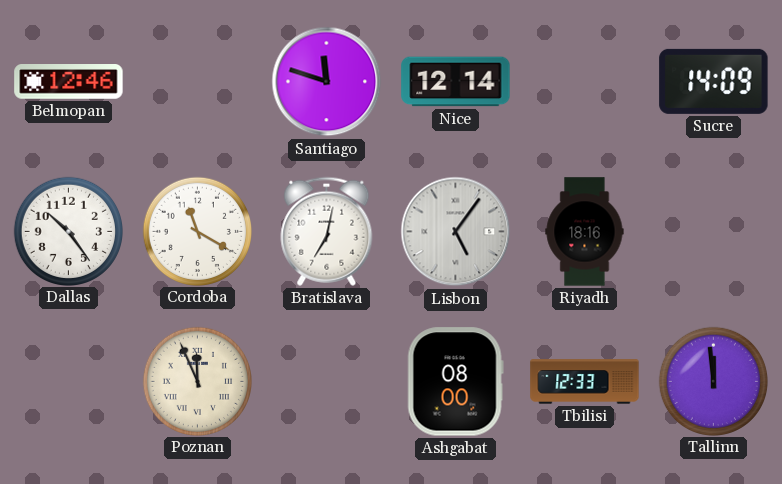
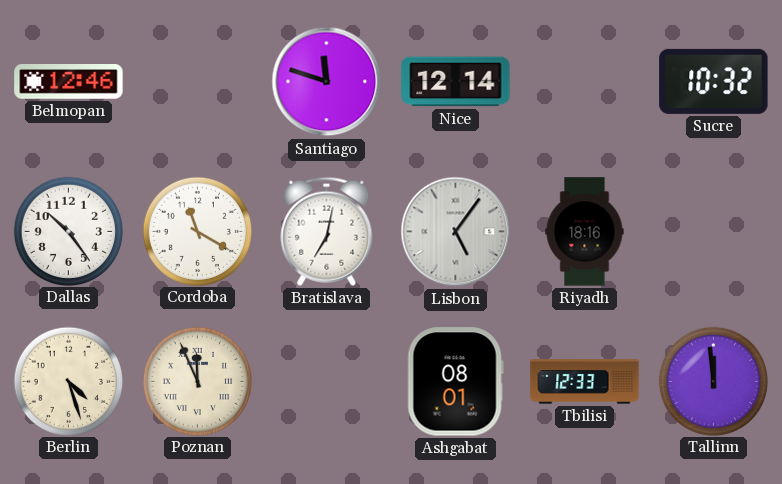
Sucre: 14:09 -> 10:32
Berlin: none -> 4:27
Ashgabat: 08:00 -> 08:01
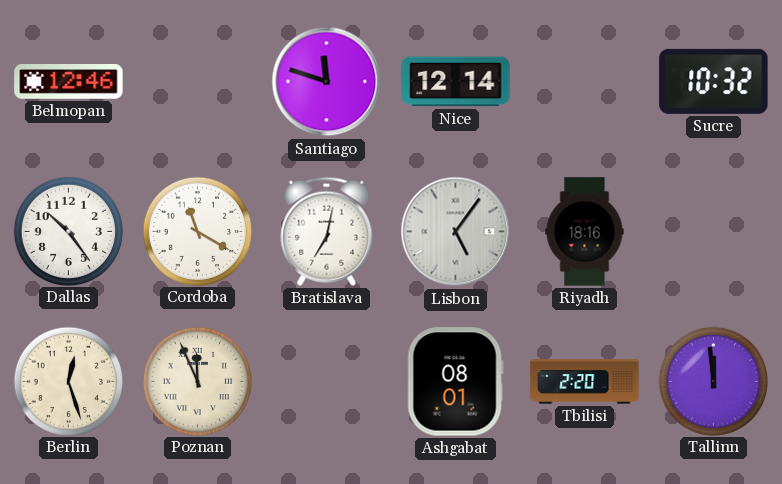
Berlin: 4:27 -> 12:27
Tbilisi: 12:33 -> 2:20
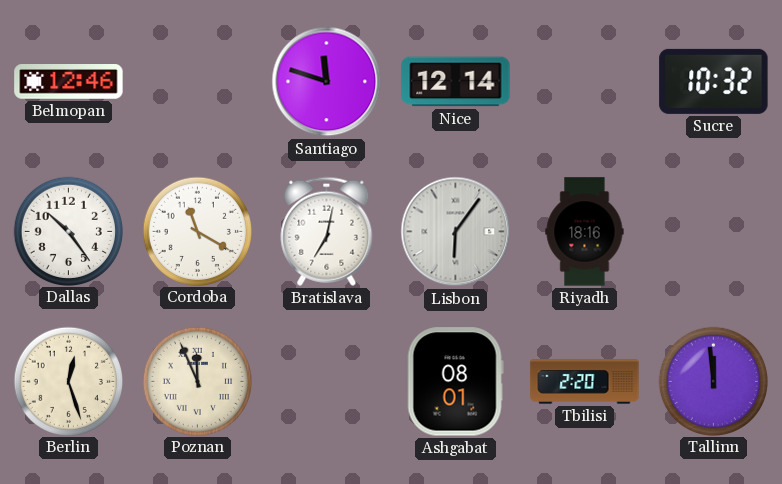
Lisbon: 5:06 -> 6:06
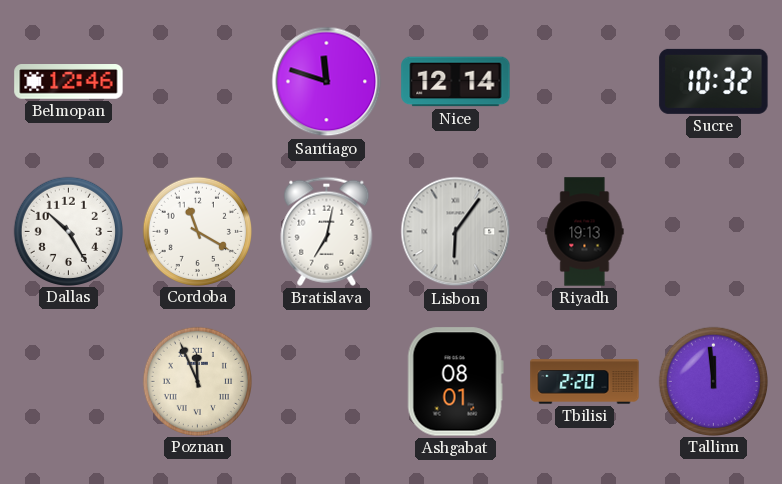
Dallas: 10:24 -> 10:25
Riyadh: 18:16 -> 19:13
Berlin: 12:27 -> none
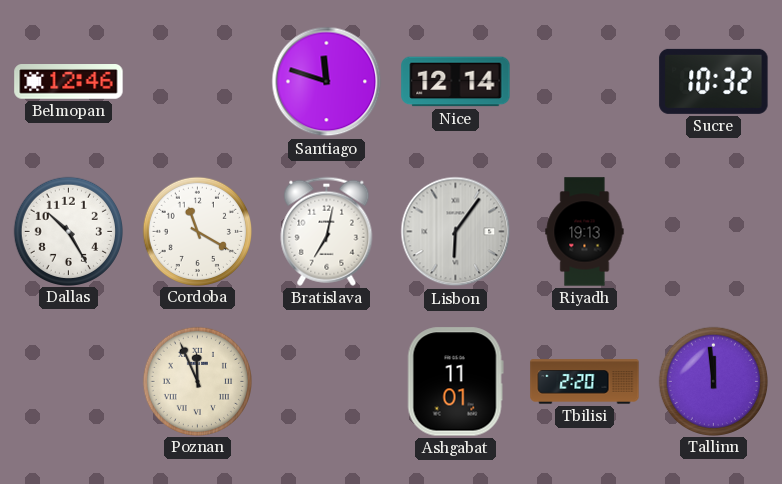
Ashgabat: 08:01 -> 11:01
